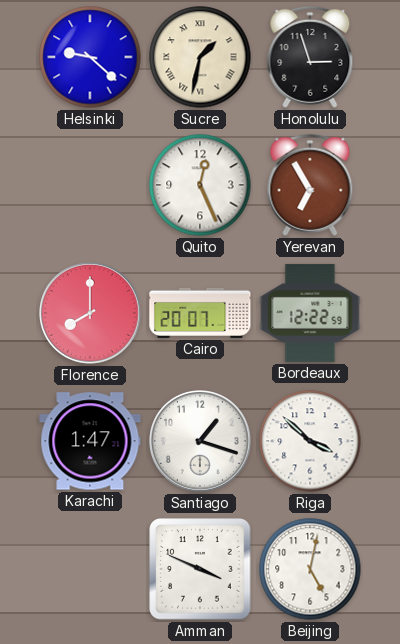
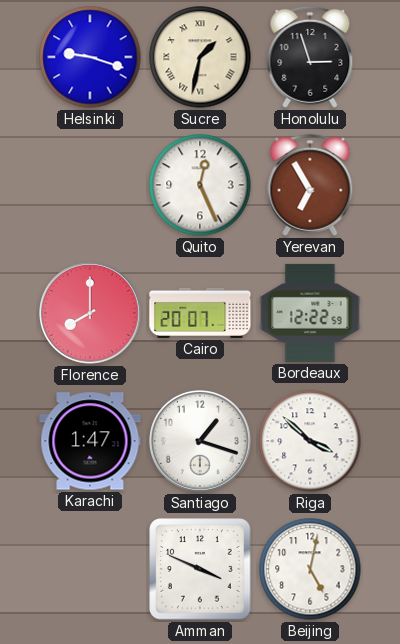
Helsinki: 9:22 -> 9:18
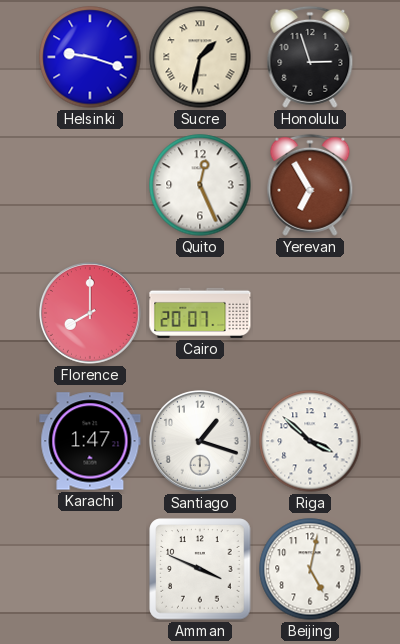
Bordeaux: 12:22 -> none
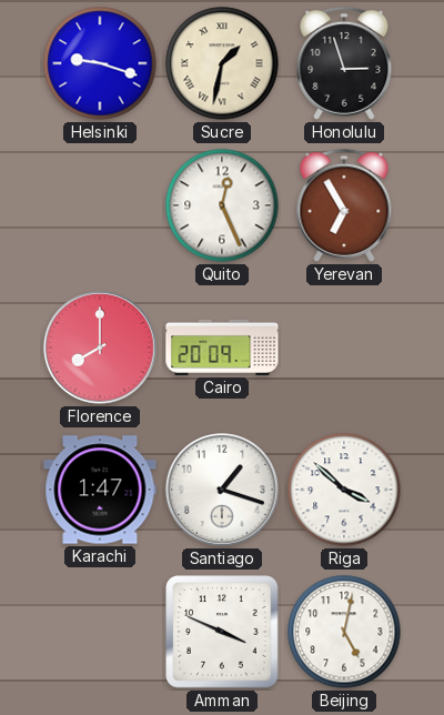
Cairo: 20:07 -> 20:09
